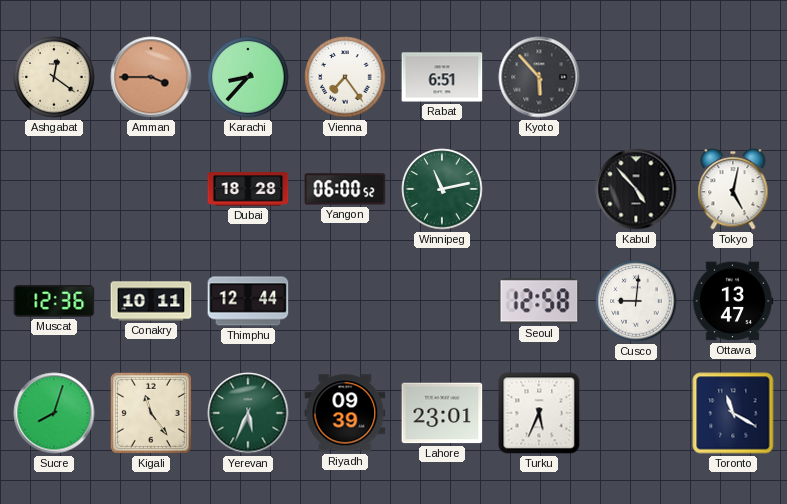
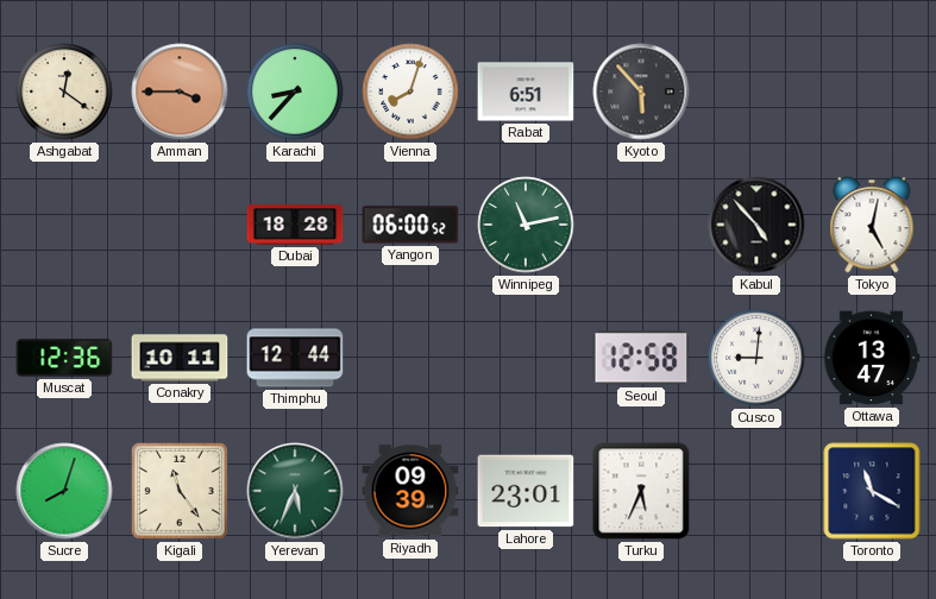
Vienna: 7:24 -> 8:03
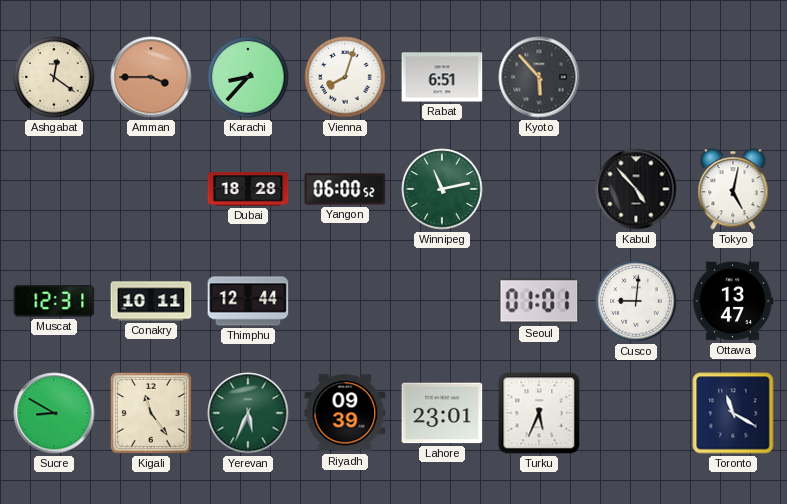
Muscat: 12:36 -> 12:31
Seoul: 12:58 -> 01:01
Sucre: 8:03 -> 8:50
